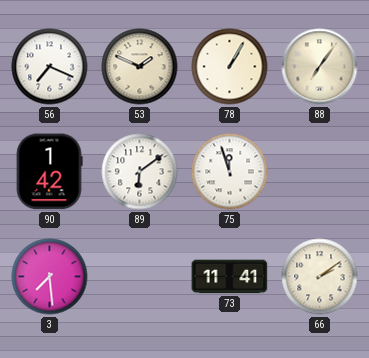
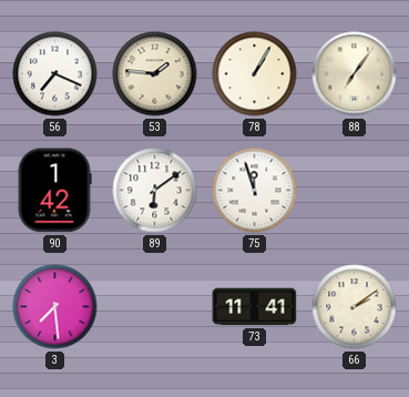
53: 1:49 -> 1:46
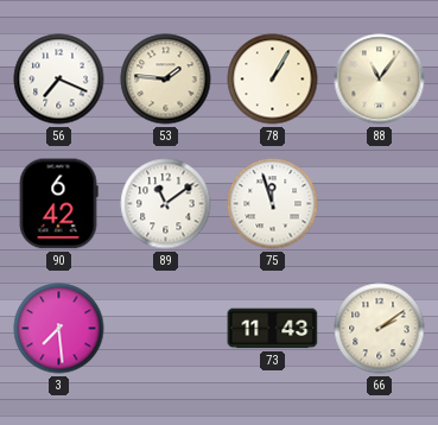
88: 7:06 -> 11:06
90: 1:42 -> 6:42
89: 6:09 -> 11:09
73: 11:41 -> 11:43
